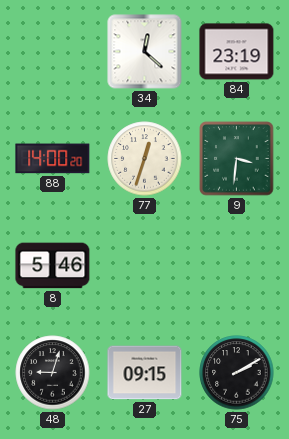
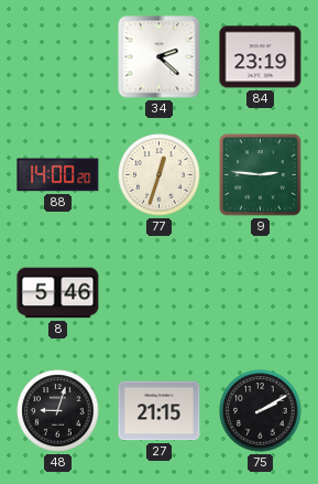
34: 12:22 -> 2:22
9: 3:31 -> 2:46
27: 09:15 -> 21:15
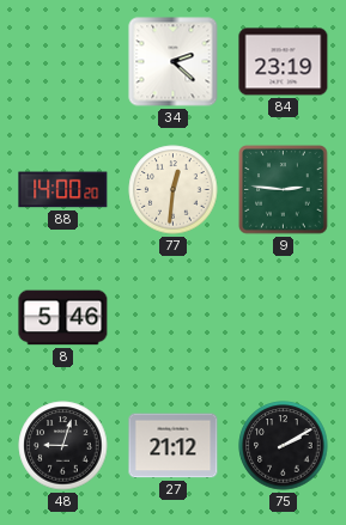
77: 12:33 -> 12:31
27: 21:15 -> 21:12
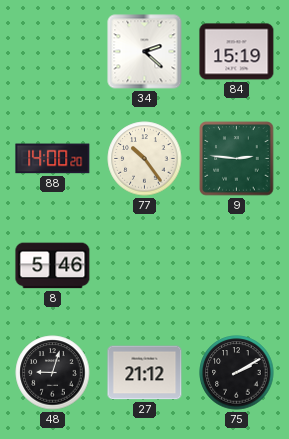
84: 23:19 -> 15:19
77: 12:31 -> 10:24
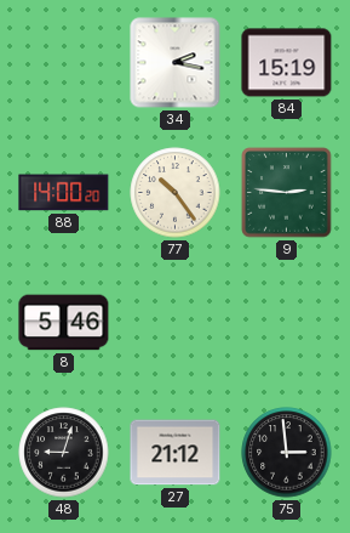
34: 2:22 -> 2:17
75: 2:10 -> 2:59
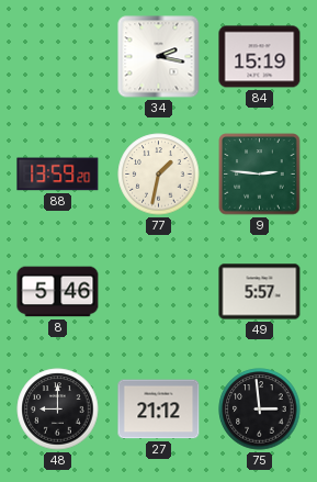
88: 14:00 -> 13:59
77: 10:24 -> 1:32
49: none -> 5:57
48: 9:03 -> 9:00
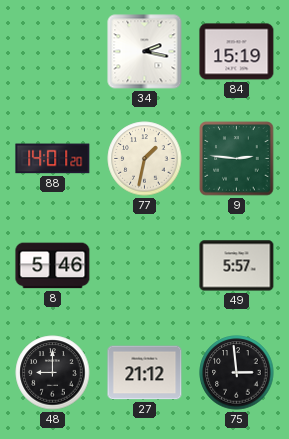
88: 13:59 -> 14:01
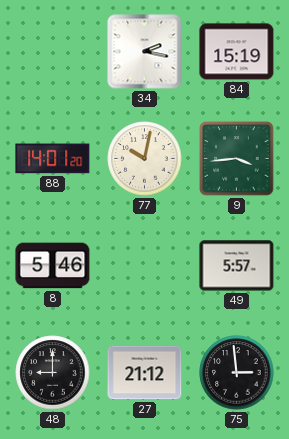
77: 1:32 -> 10:02
9: 2:46 -> 3:44
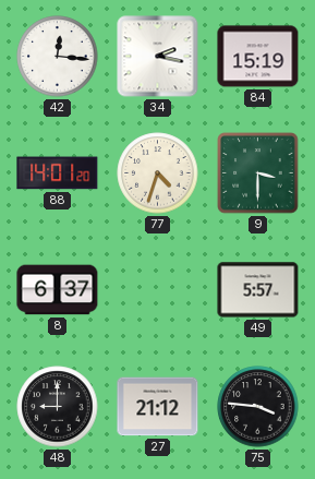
42: none -> 12:16
77: 10:02 -> 4:33
9: 3:44 -> 3:30
8: 5:46 -> 6:37
75: 2:59 -> 3:46
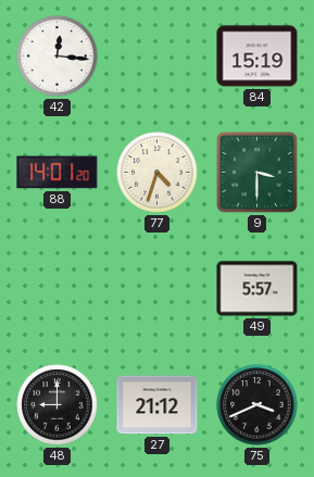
34: 2:17 -> none
8: 6:37 -> none
75: 3:46 -> 3:41
